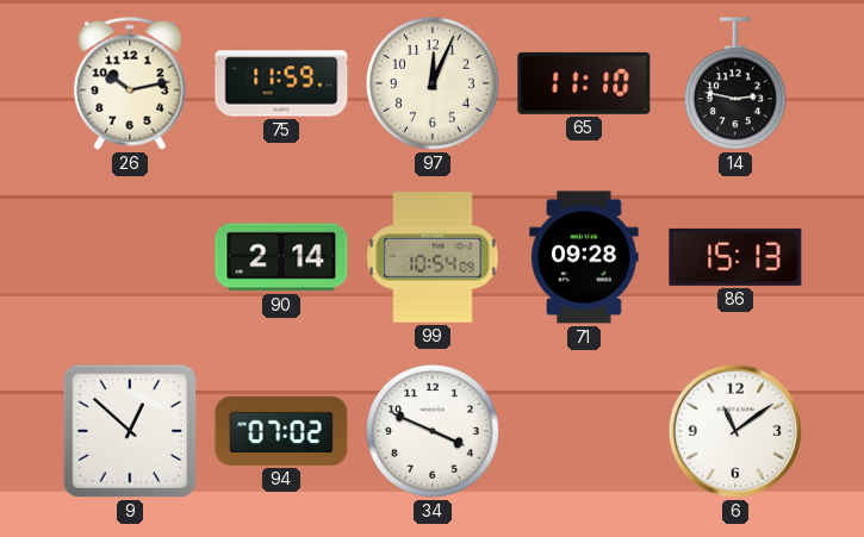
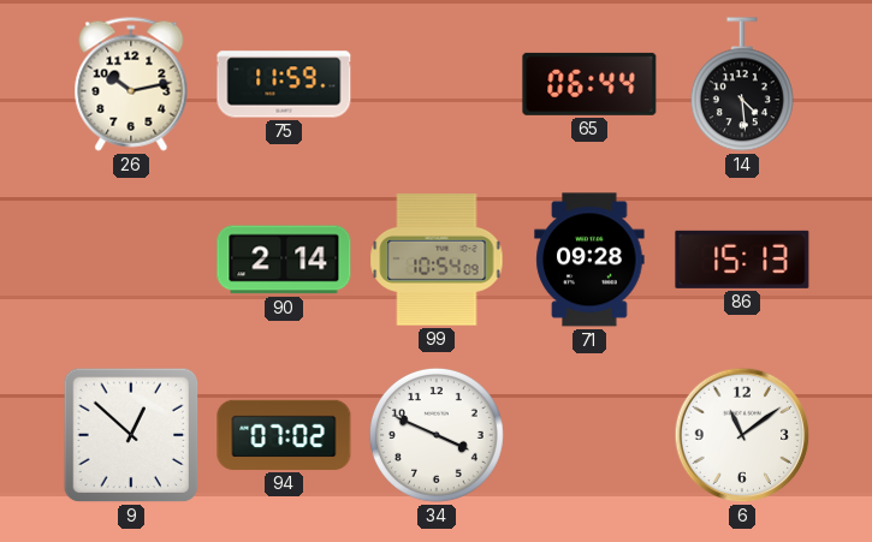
97: 12:04 -> none
65: 11:10 -> 06:44
14: 2:47 -> 4:29
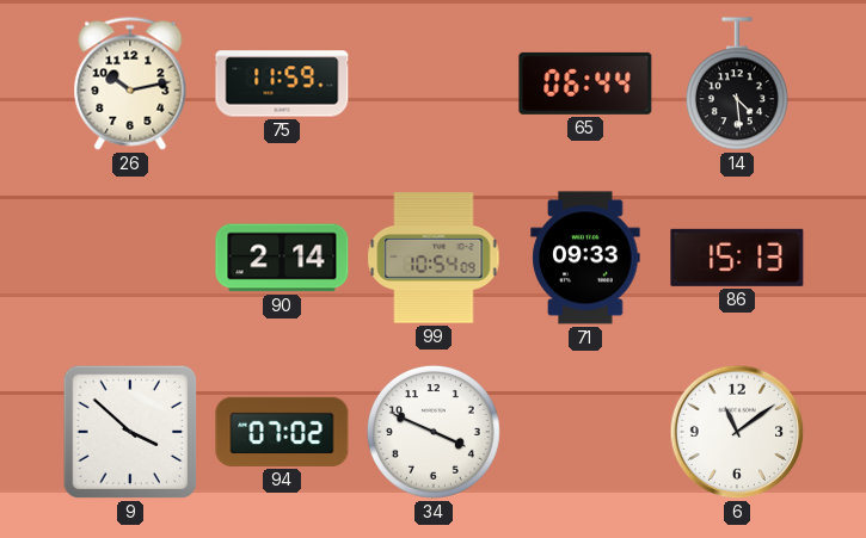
71: 09:28 -> 09:33
9: 12:52 -> 3:52
